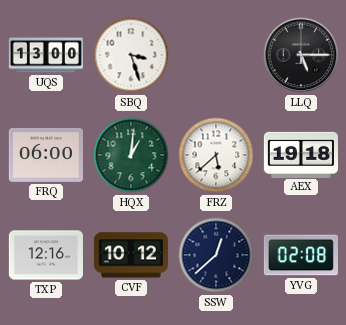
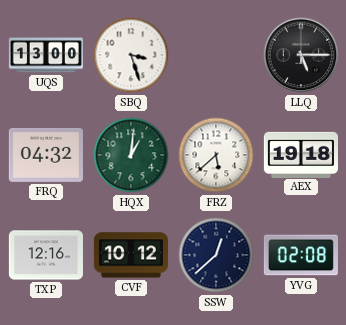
FRQ: 06:00 -> 04:32
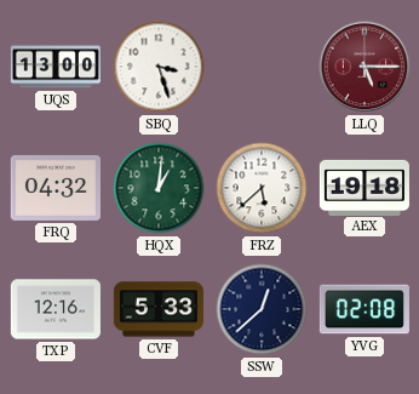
LLQ dial: black -> burgundy
CVF: 10:12 -> 5:33
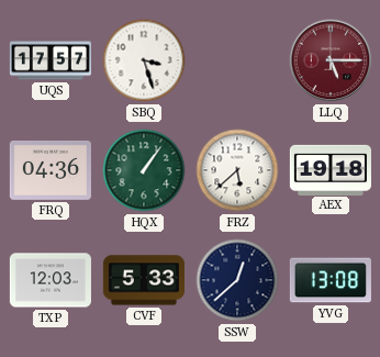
UQS: 13:00 -> 17:57
FRQ: 04:32 -> 04:36
HQX: 1:01 -> 1:06
TXP: 12:16 -> 12:03
YVG: 02:08 -> 13:08
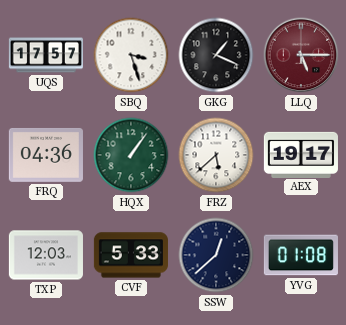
GKG: none -> 1:19
AEX: 19:18 -> 19:17
YVG: 13:08 -> 01:08
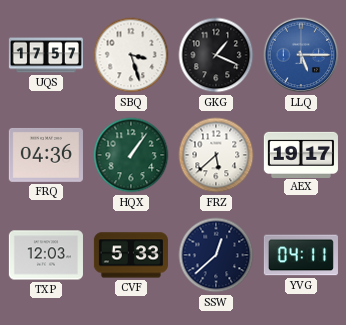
LLQ dial: burgundy -> blue
YVG: 01:08 -> 04:11
